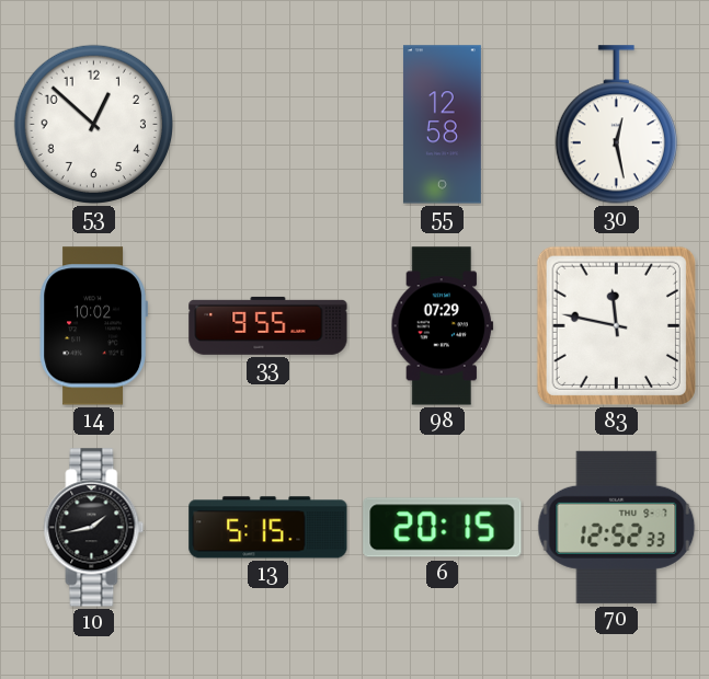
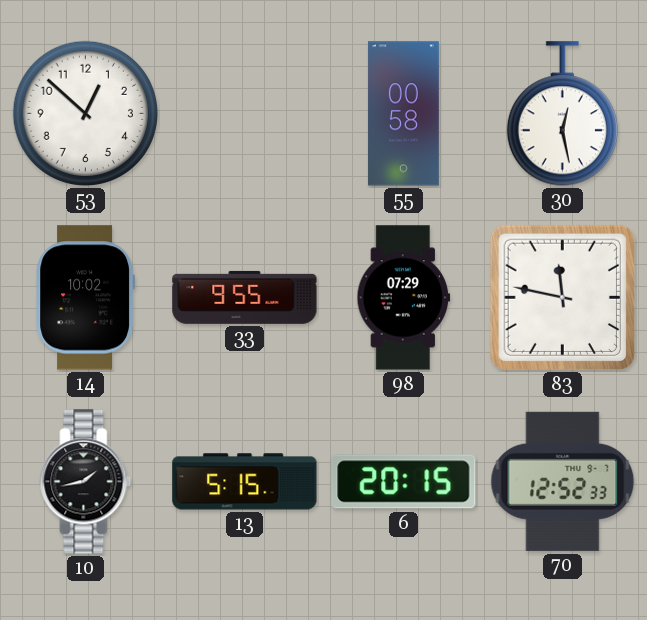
55: 12:58 -> 00:58
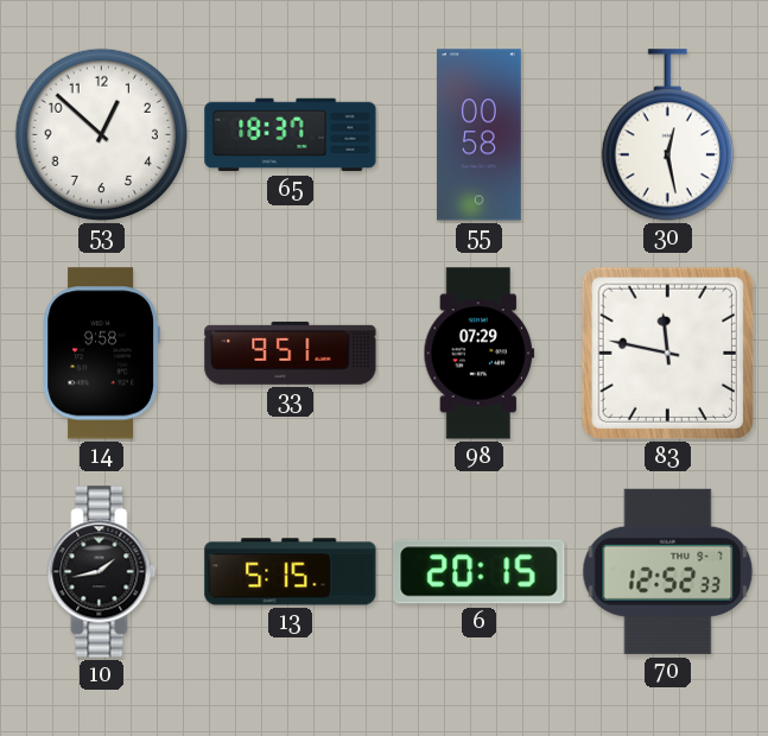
65: none -> 18:37
14: 10:02 -> 9:58
33: 9:55 -> 9:51
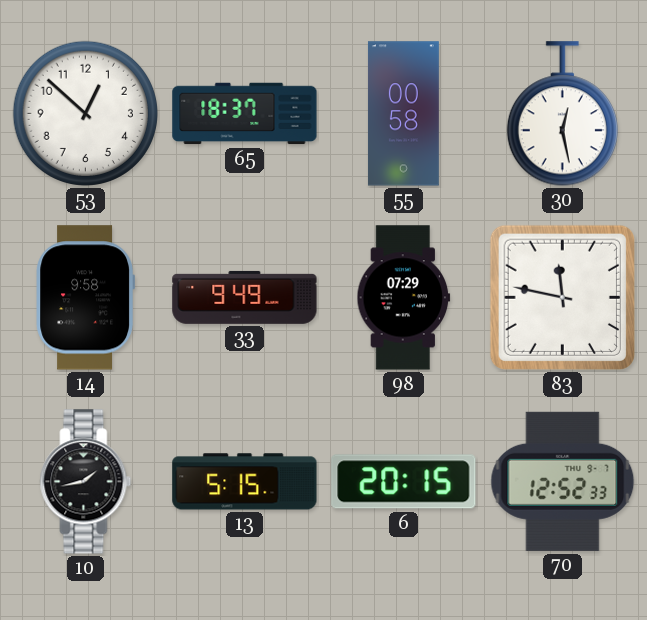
33: 9:51 -> 9:49
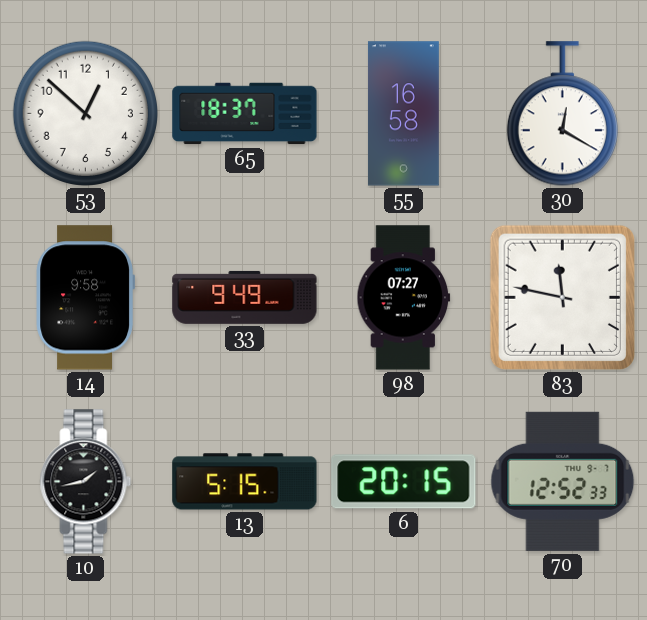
55: 00:58 -> 16:58
30: 12:28 -> 12:20
98: 07:29 -> 07:27
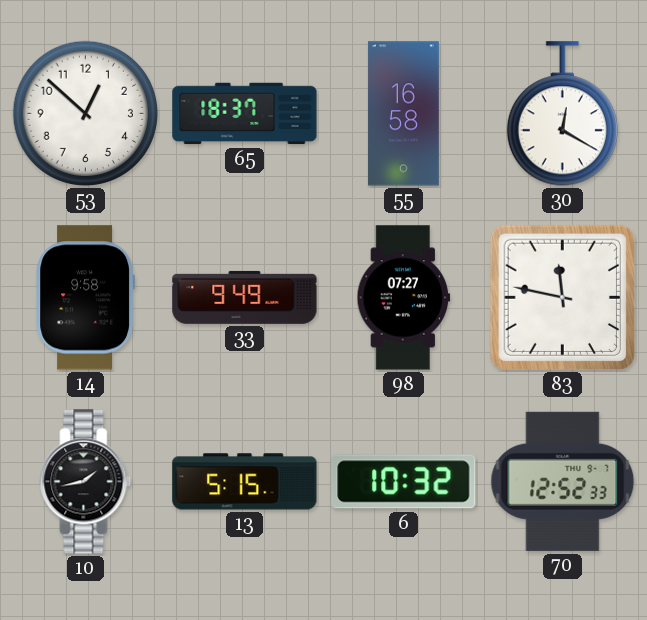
6: 20:15 -> 10:32
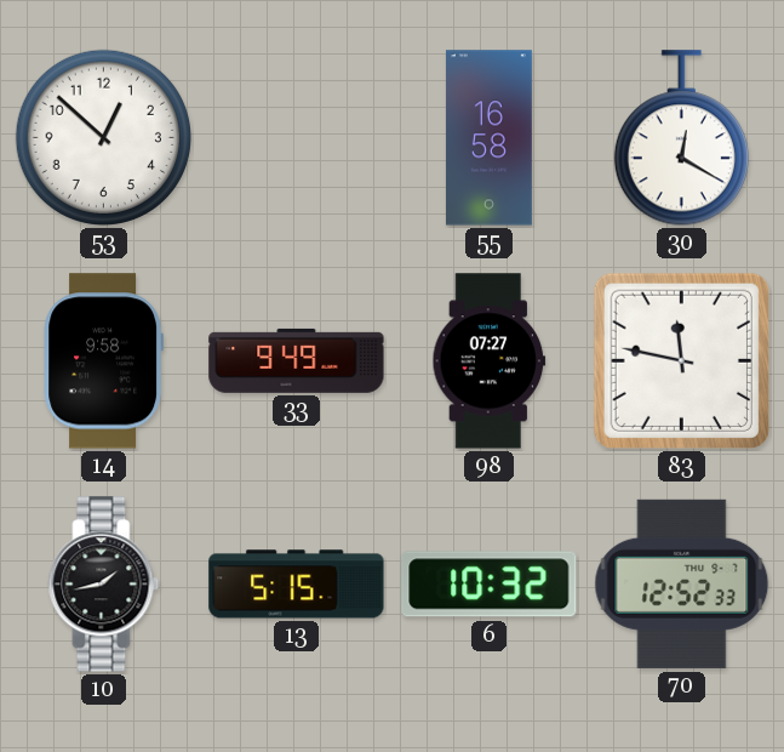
65: 18:37 -> none
